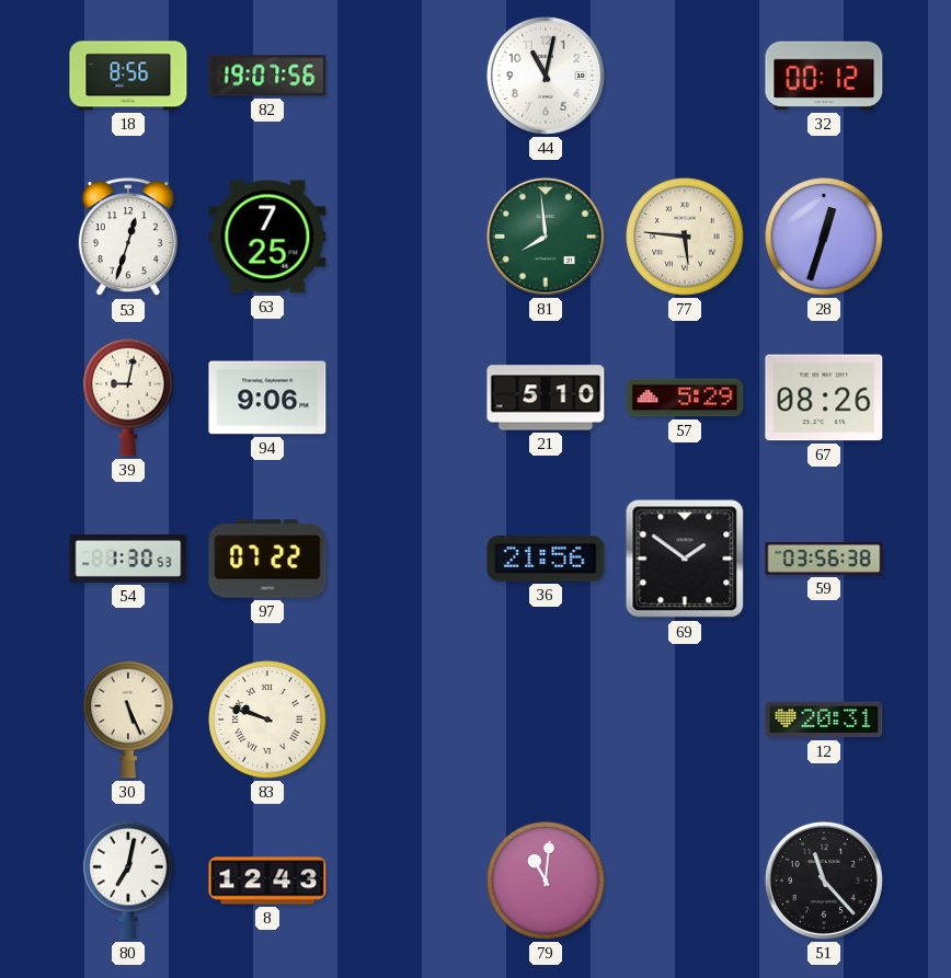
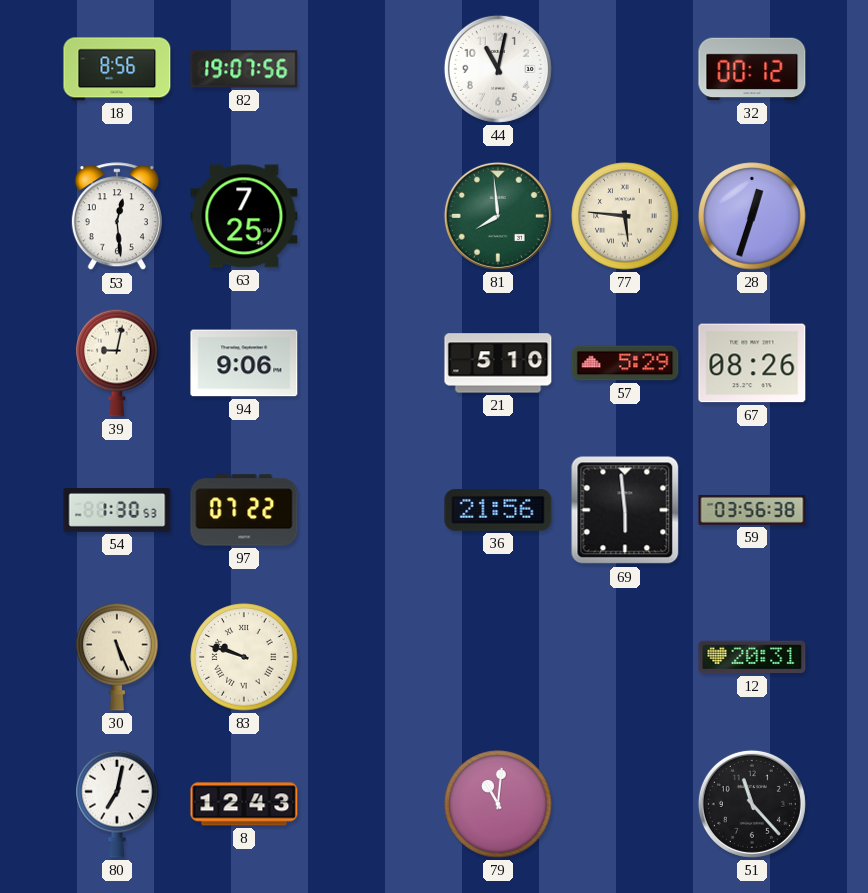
53: 12:33 -> 12:29
69: 1:51 -> 5:59
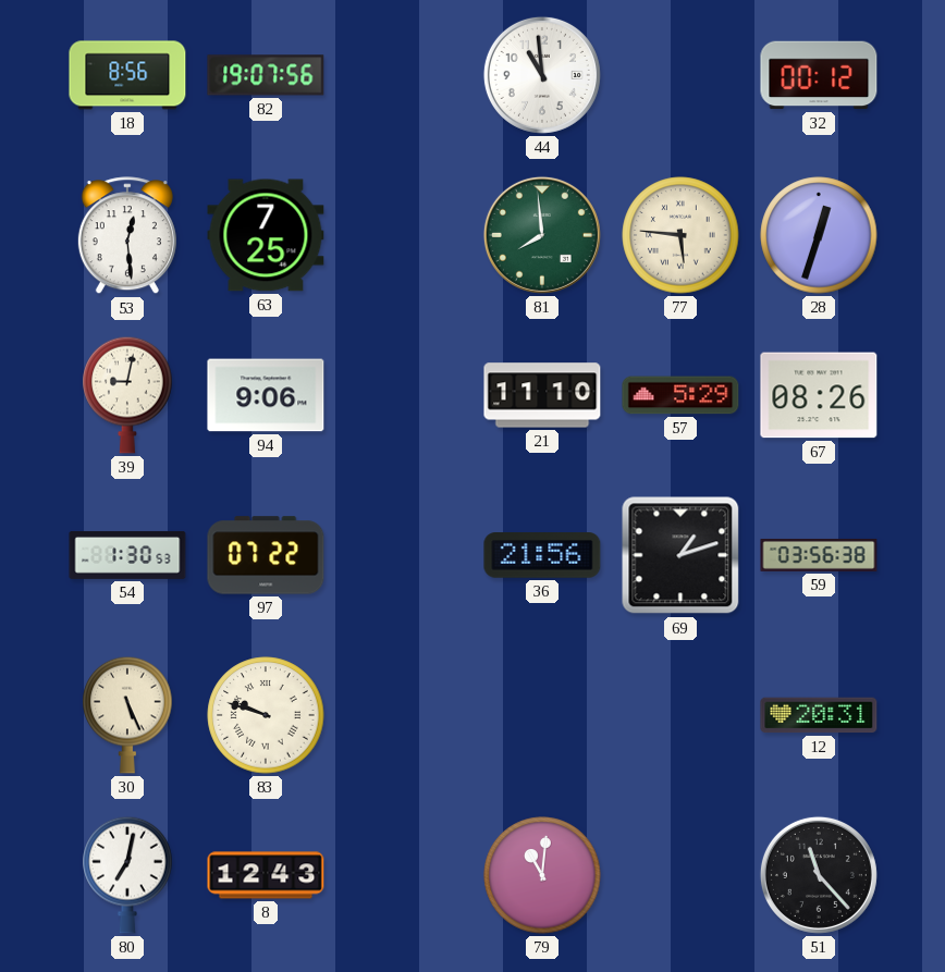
44: 11:02 -> 10:59
21: 5:10 -> 11:10
69: 5:59 -> 1:12
